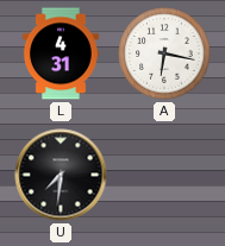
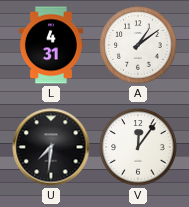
A: 6:17 -> 1:09
V: none -> 12:06
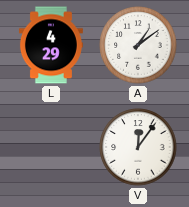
L: 4:31 -> 4:29
U: 7:31 -> none
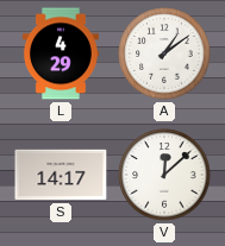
S: none -> 14:17
V: 12:06 -> 12:08
